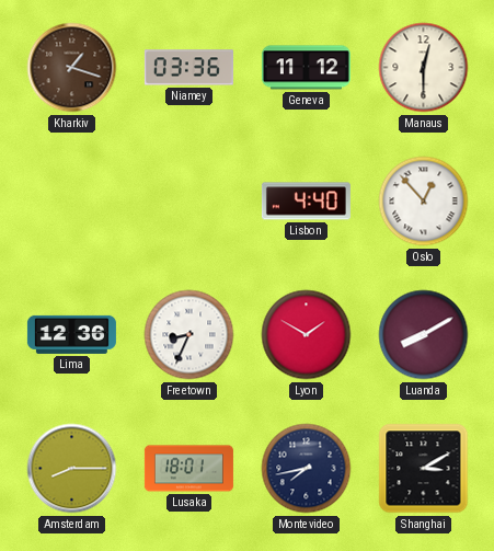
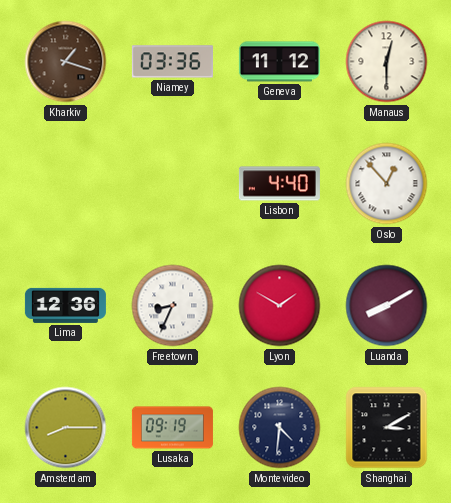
Lusaka: 18:01 -> 09:19
Montevideo: 7:43 -> 4:31
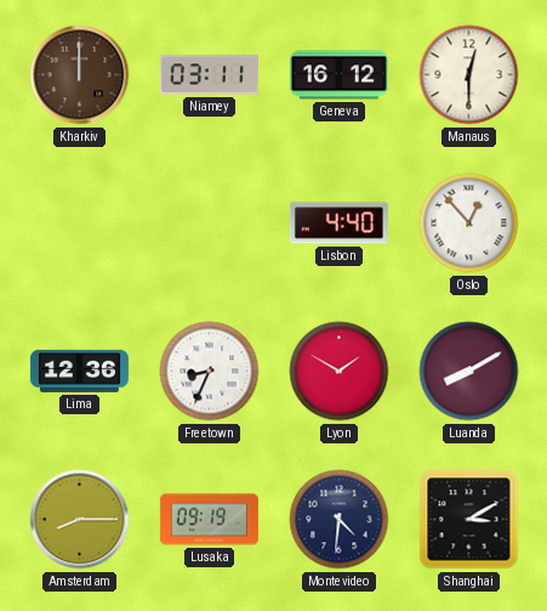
Kharkiv: 1:18 -> 12:00
Niamey: 03:36 -> 03:11
Geneva: 11:12 -> 16:12
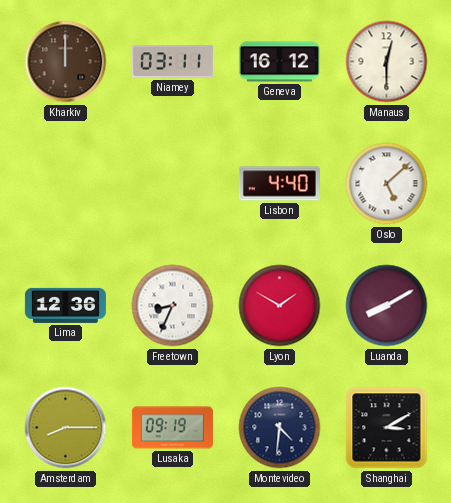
Oslo: 12:53 -> 5:08
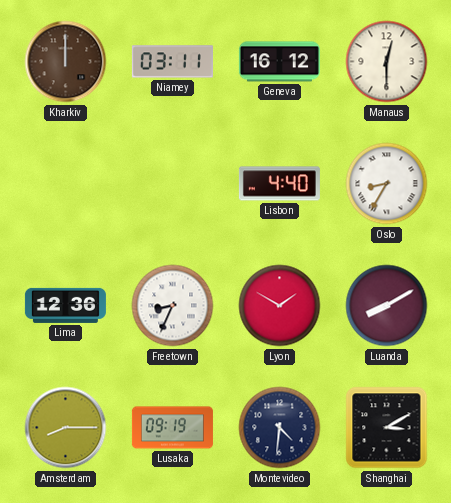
Oslo: 5:08 -> 8:35
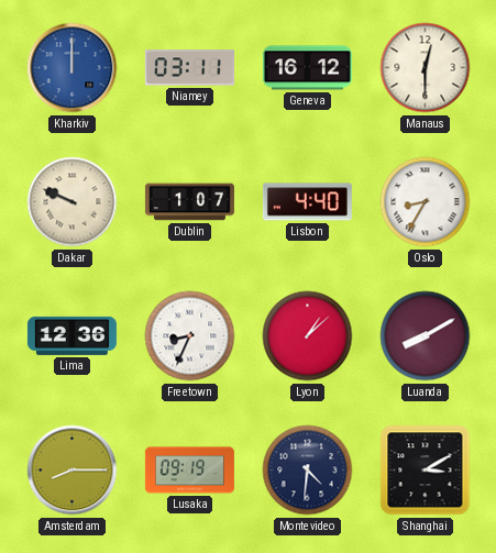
Kharkiv dial: brown -> blue
Dakar: none -> 9:49
Dublin: none -> 1:07
Lyon: 1:50 -> 1:08
